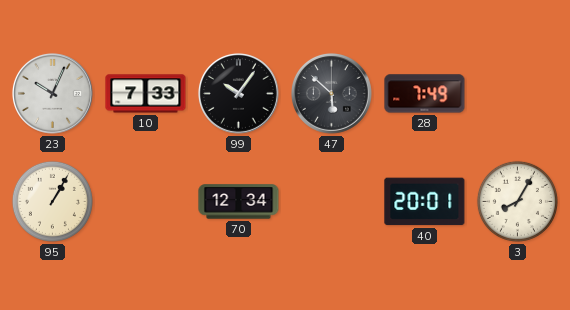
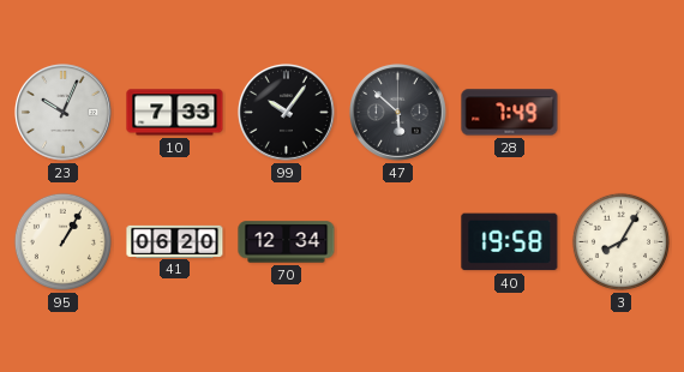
41: none -> 06:20
40: 20:01 -> 19:58
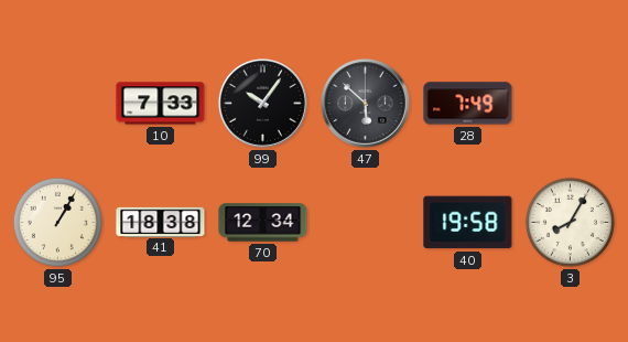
23: 10:04 -> none
41: 06:20 -> 18:38
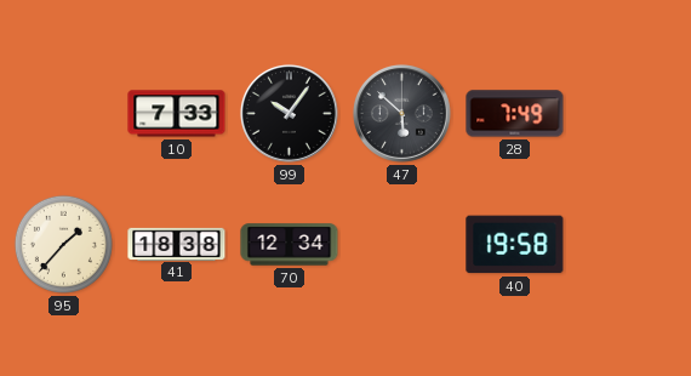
95: 1:05 -> 1:37
3: 8:05 -> none
